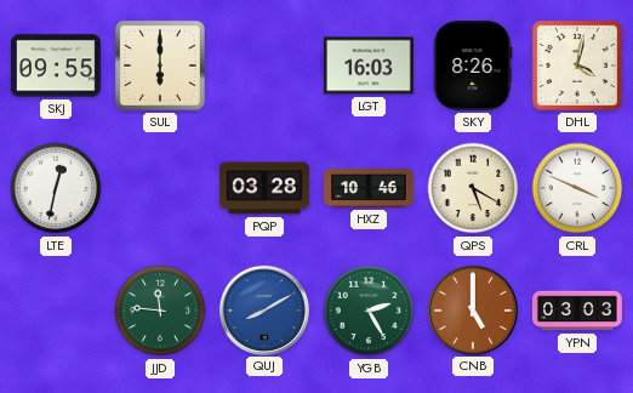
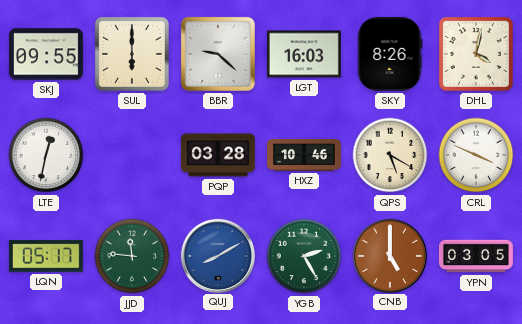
BBR: none -> 9:22
LQN: none -> 05:17
YPN: 03:03 -> 03:05
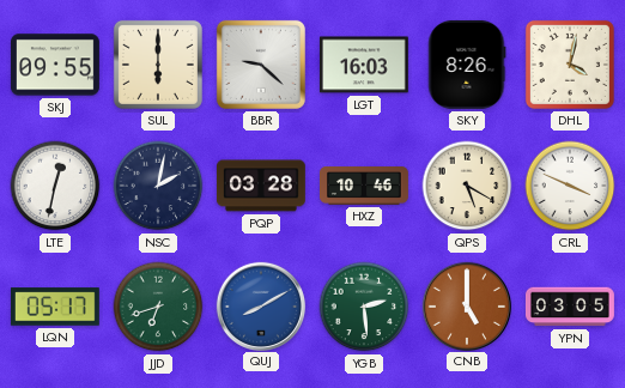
NSC: none -> 2:02
JJD: 11:46 -> 6:42
YGB: 2:25 -> 2:29
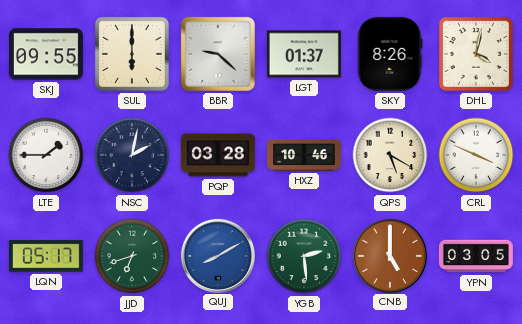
LGT: 16:03 -> 01:37
LTE: 12:32 -> 1:45
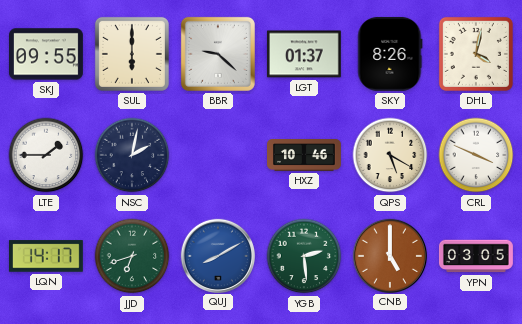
PQP: 03:28 -> none
LQN: 05:17 -> 14:17
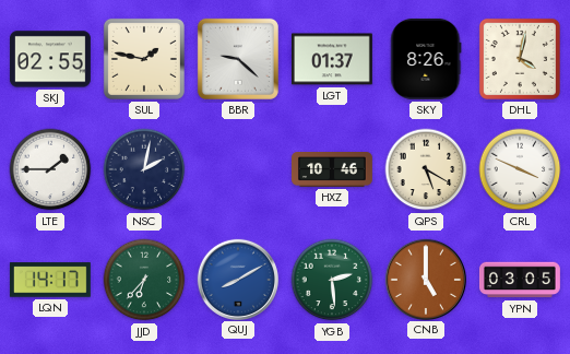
SKJ: 09:55 -> 02:55
SUL: 6:00 -> 1:47
JJD: 6:42 -> 6:37
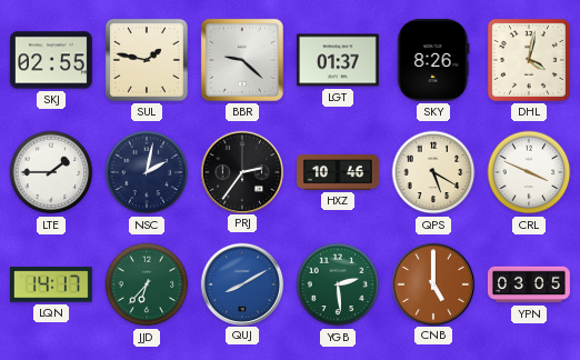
PRJ: none -> 2:36
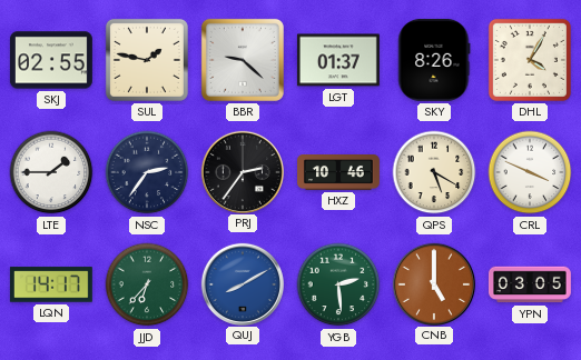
DHL: 4:02 -> 4:05
NSC: 2:02 -> 2:36
